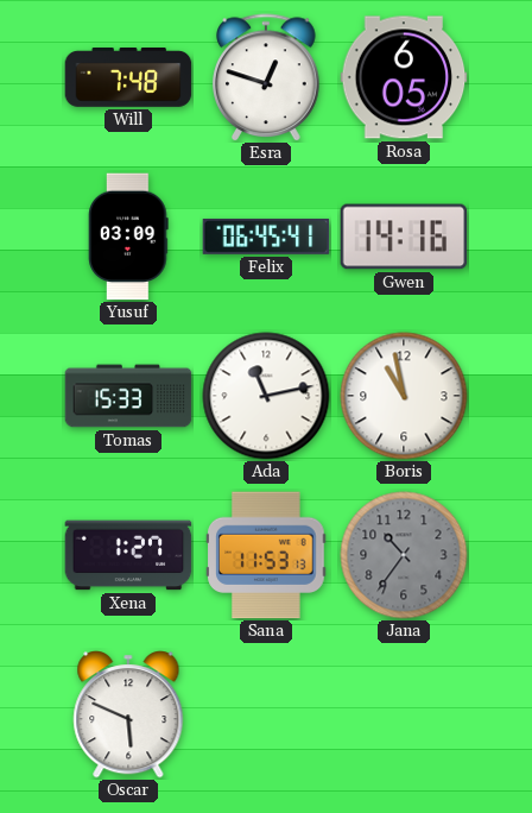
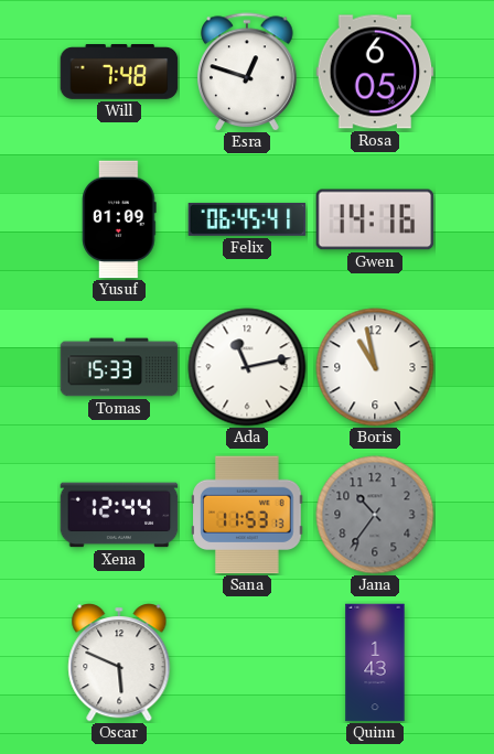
Yusuf: 03:09 -> 01:09
Xena: 1:27 -> 12:44
Quinn: none -> 1:43
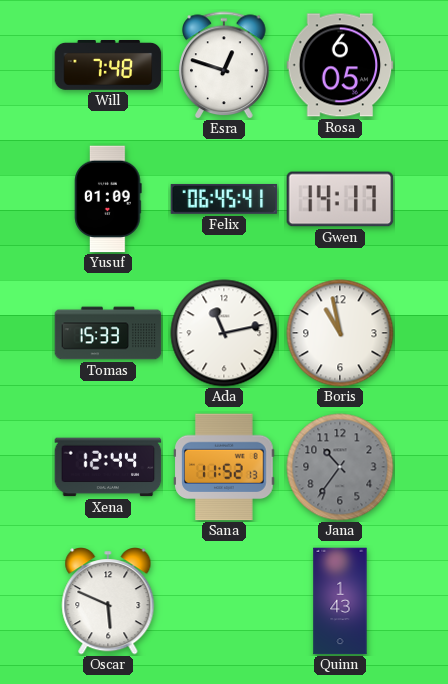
Gwen: 14:16 -> 14:17
Sana: 11:53 -> 11:52
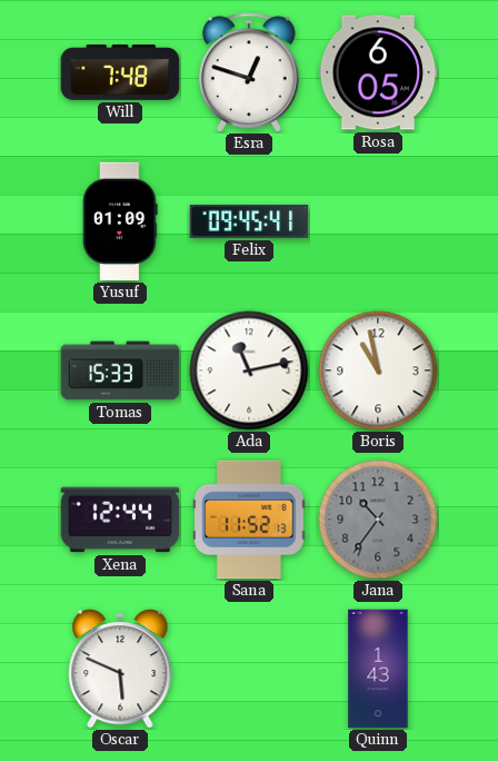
Felix: 06:45 -> 09:45
Gwen: 14:17 -> none
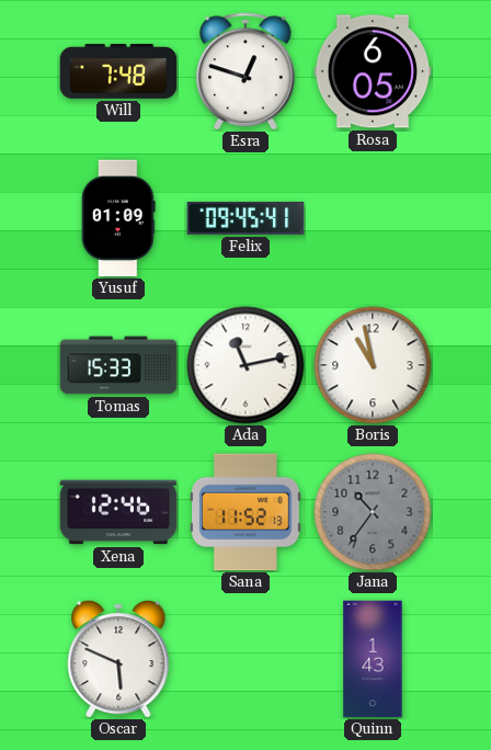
Xena: 12:44 -> 12:46
